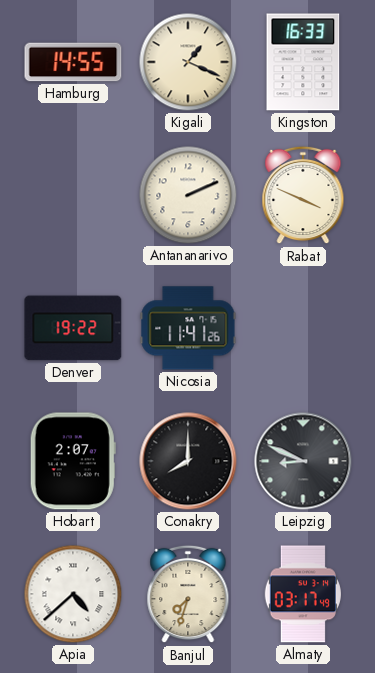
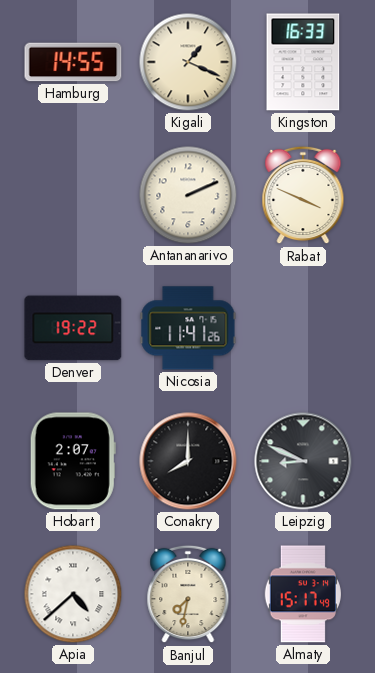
Banjul: 7:33 -> 7:32
Almaty: 03:17 -> 15:17
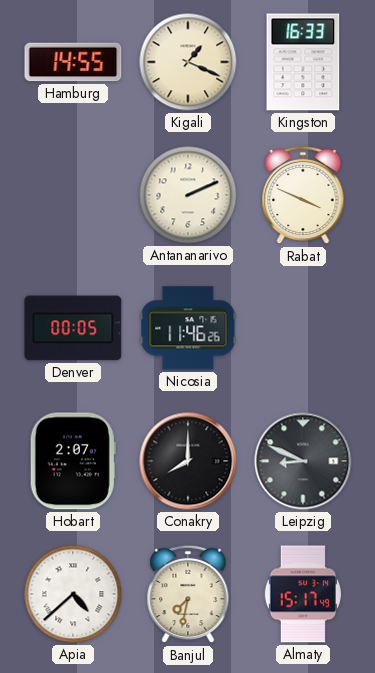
Denver: 19:22 -> 00:05
Nicosia: 11:41 -> 11:46
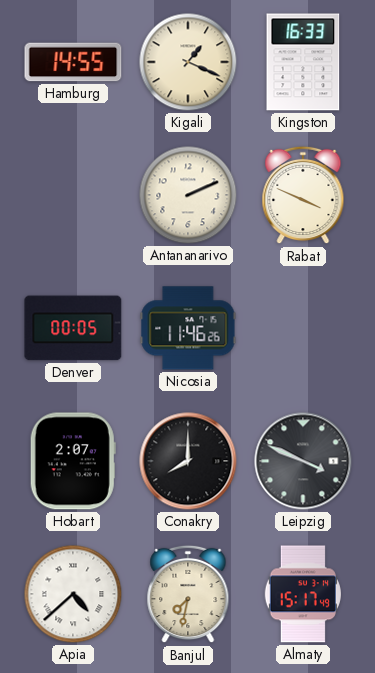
Leipzig: 8:49 -> 3:49
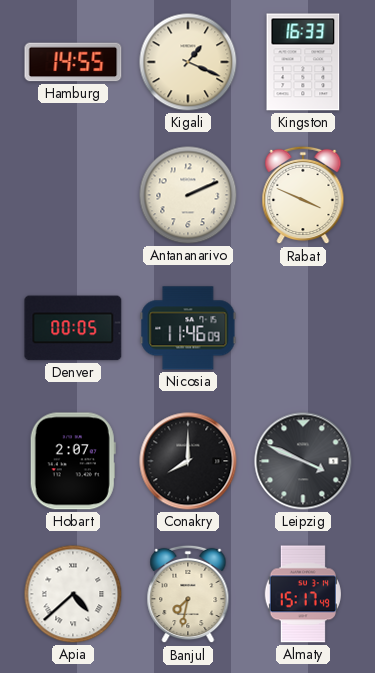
Nicosia: 11:46:26 -> 11:46:09
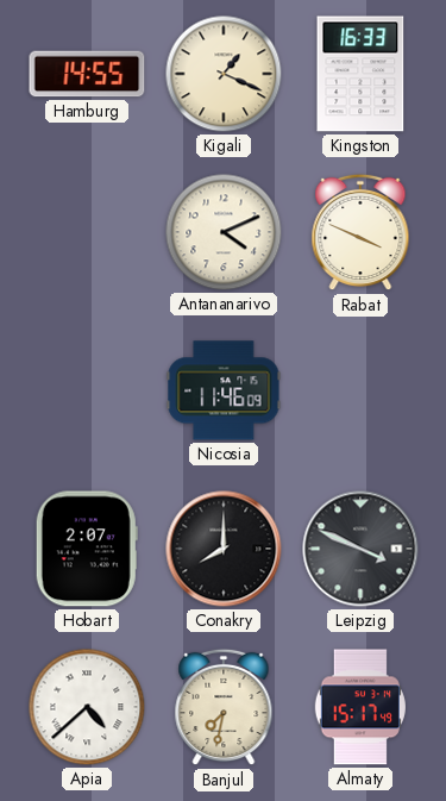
Antananarivo: 2:11 -> 4:11
Denver: 00:05 -> none
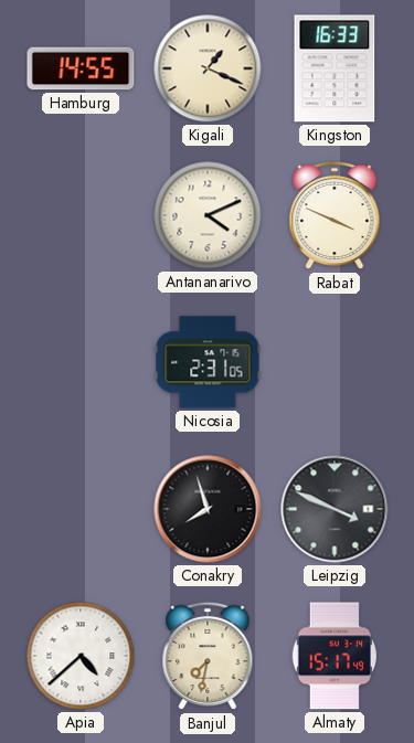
Nicosia: 11:46 -> 2:31
Hobart: 2:07 -> none
Conakry: 8:00 -> 7:57
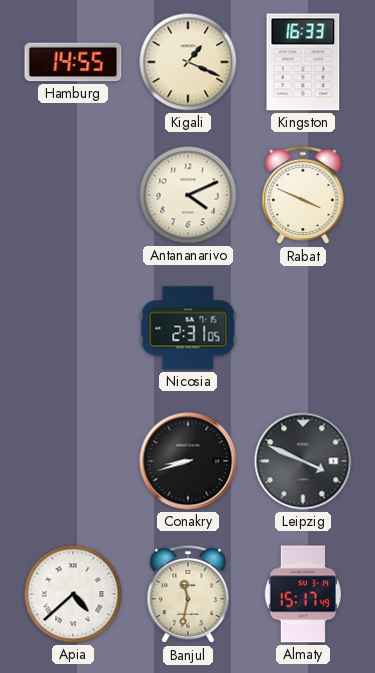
Conakry: 7:57 -> 8:42
Banjul: 7:32 -> 11:32
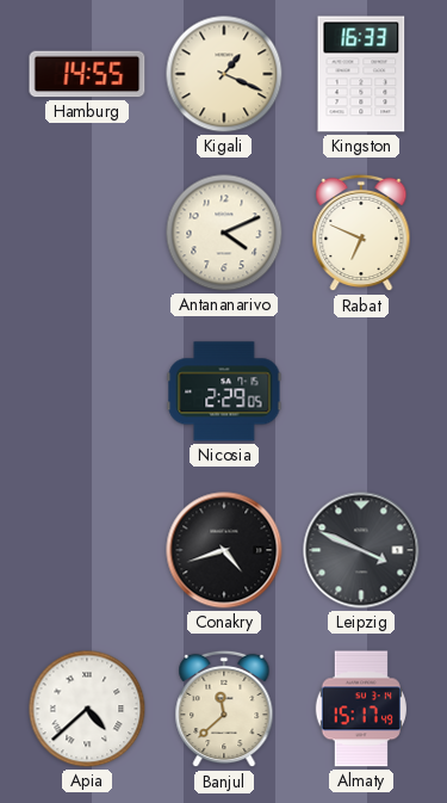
Rabat: 3:49 -> 6:49
Nicosia: 2:31 -> 2:29
Conakry: 8:42 -> 4:42
Banjul: 11:32 -> 11:38
